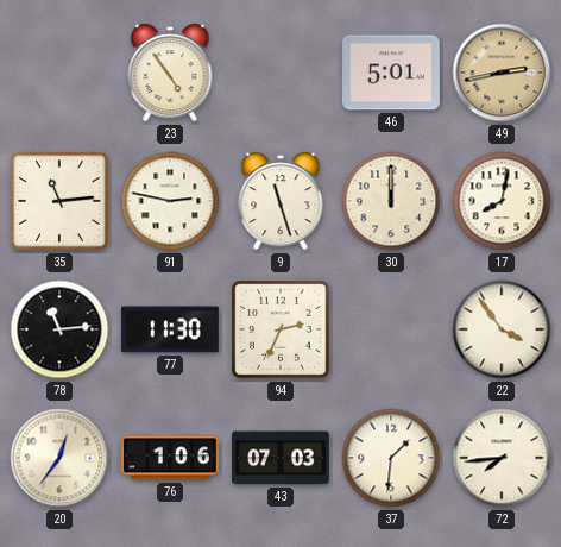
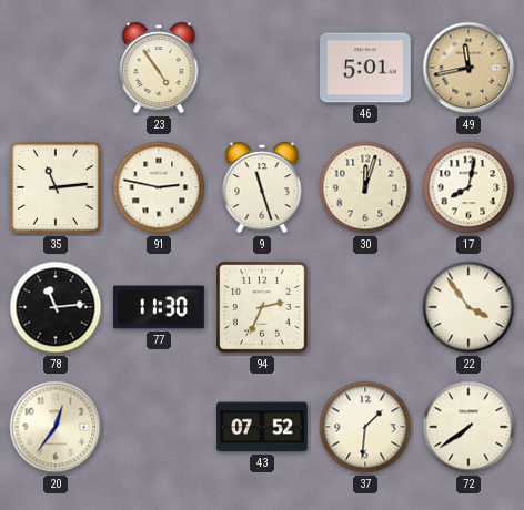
49: 2:43 -> 11:43
30: 12:00 -> 12:03
76: 1:06 -> none
43: 07:03 -> 07:52
72: 7:44 -> 7:39
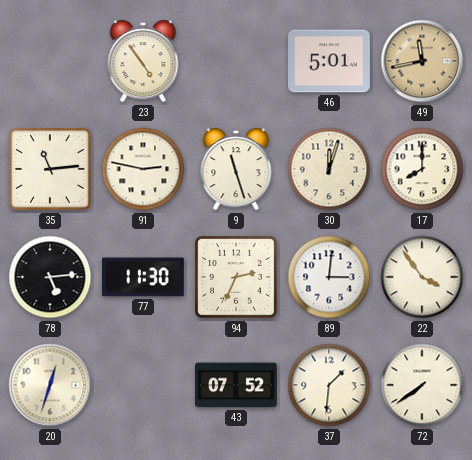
17: 8:02 -> 8:00
78: 11:14 -> 5:14
89: none -> 3:01
20: 12:36 -> 12:33
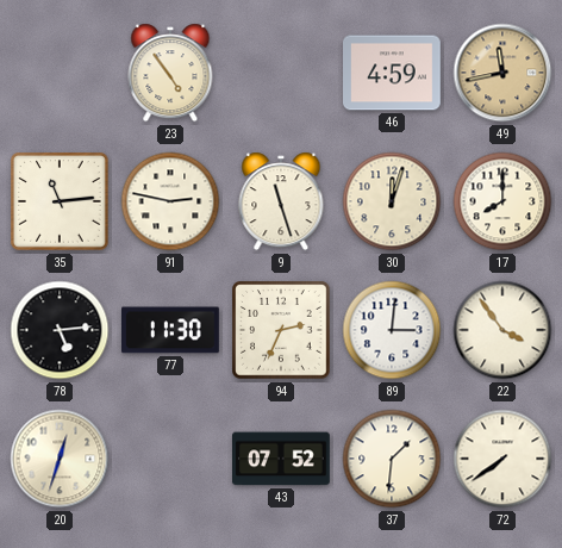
46: 5:01 -> 4:59
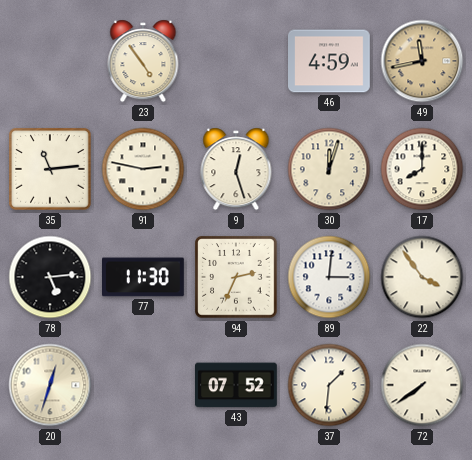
9: 11:27 -> 12:27
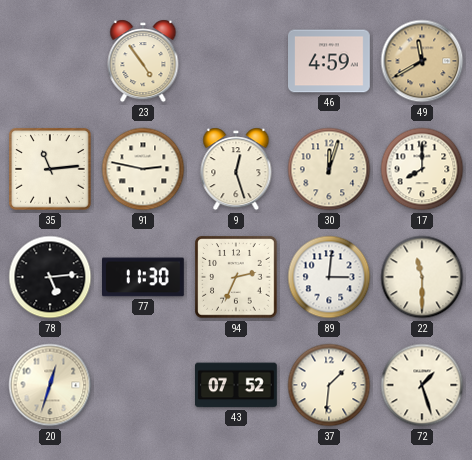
49: 11:43 -> 11:40
22: 3:54 -> 11:30
72: 7:39 -> 1:27
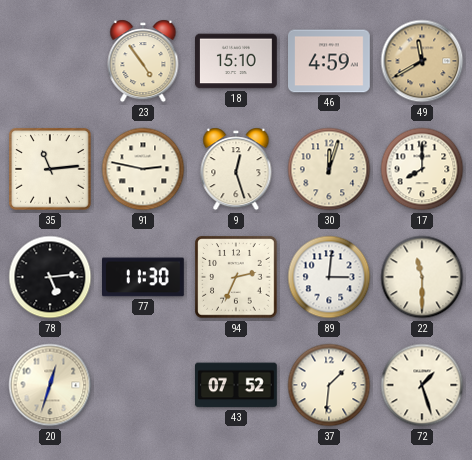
18: none -> 15:10
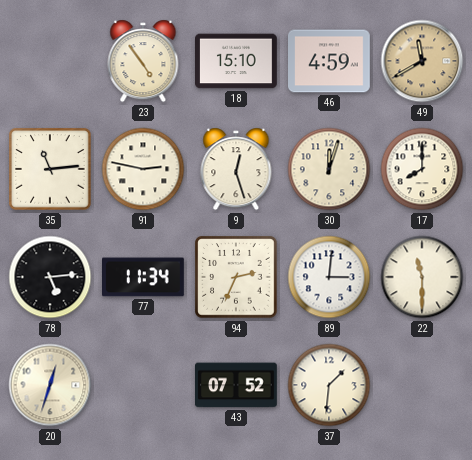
77: 11:30 -> 11:34
72: 1:27 -> none
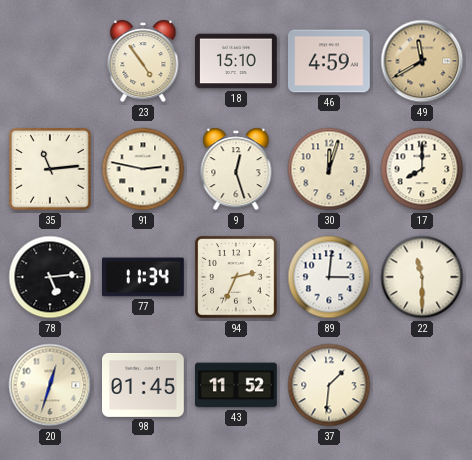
98: none -> 01:45
43: 07:52 -> 11:52
